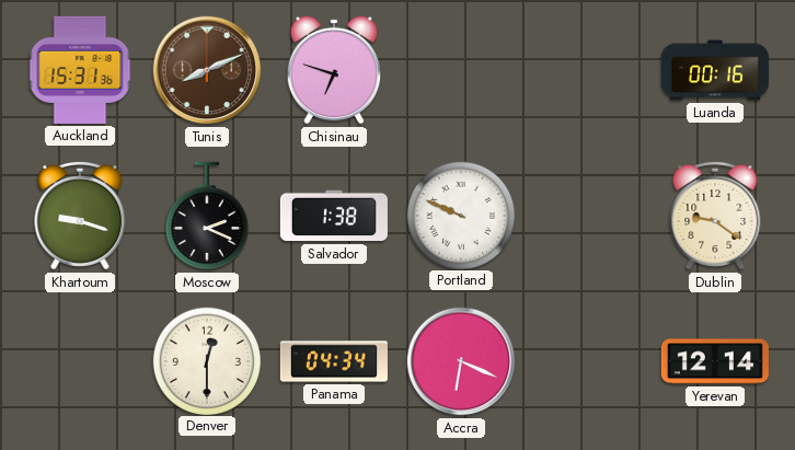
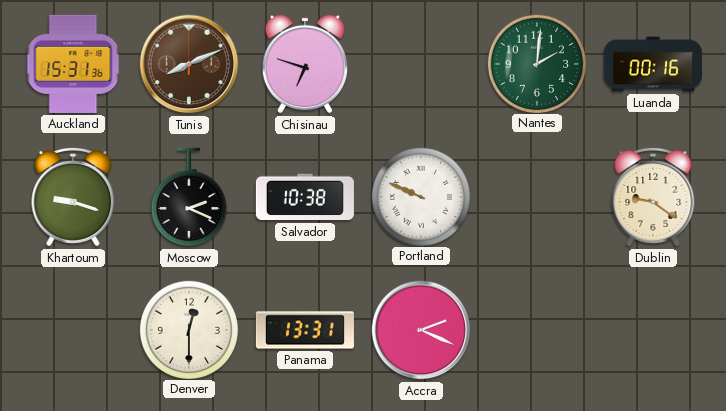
Nantes: none -> 2:01
Salvador: 1:38 -> 10:38
Panama: 04:34 -> 13:31
Accra: 6:19 -> 2:19
Yerevan: 12:14 -> none
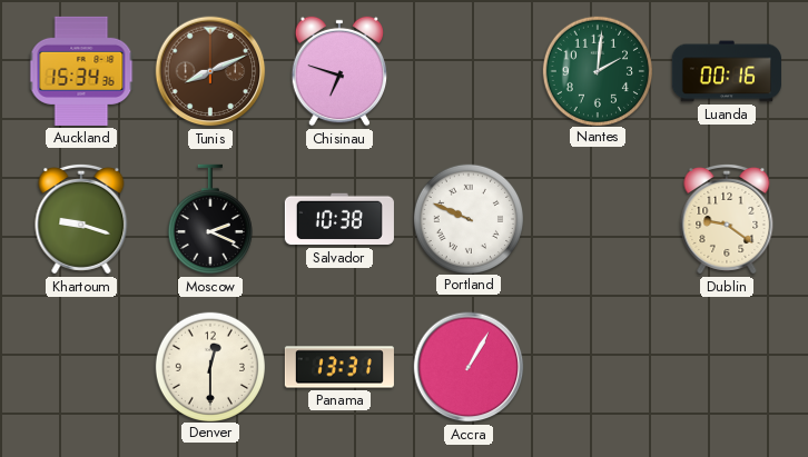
Auckland: 15:31 -> 15:34
Accra: 2:19 -> 1:05
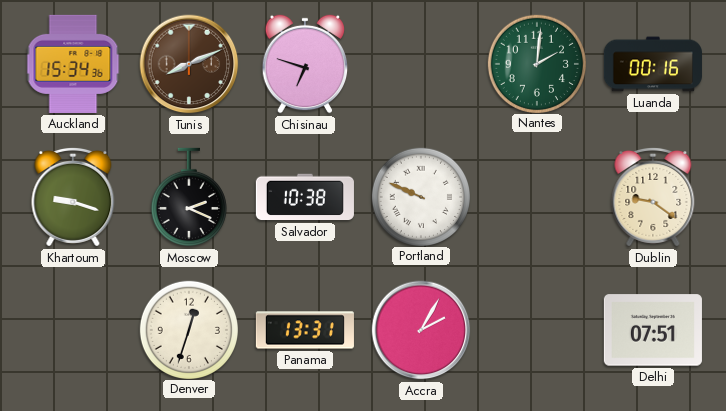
Denver: 12:30 -> 12:33
Accra: 1:05 -> 2:05
Delhi: none -> 07:51
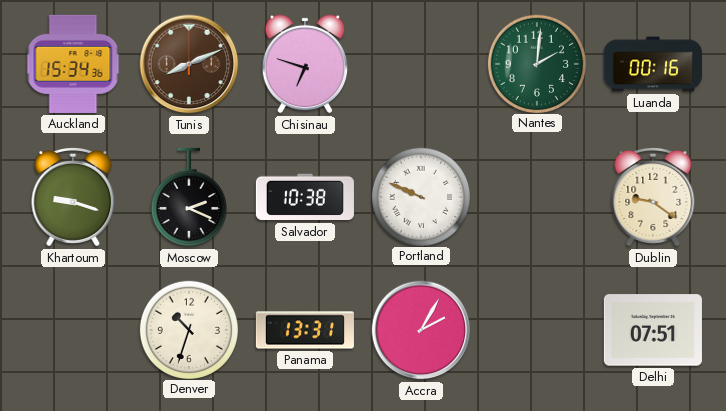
Denver: 12:33 -> 10:33
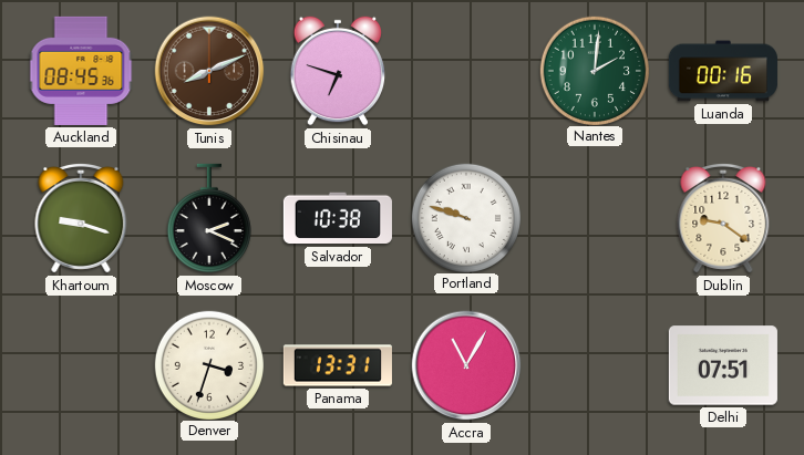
Auckland: 15:34 -> 08:45
Portland: 9:49 -> 9:48
Denver: 10:33 -> 3:33
Accra: 2:05 -> 11:05
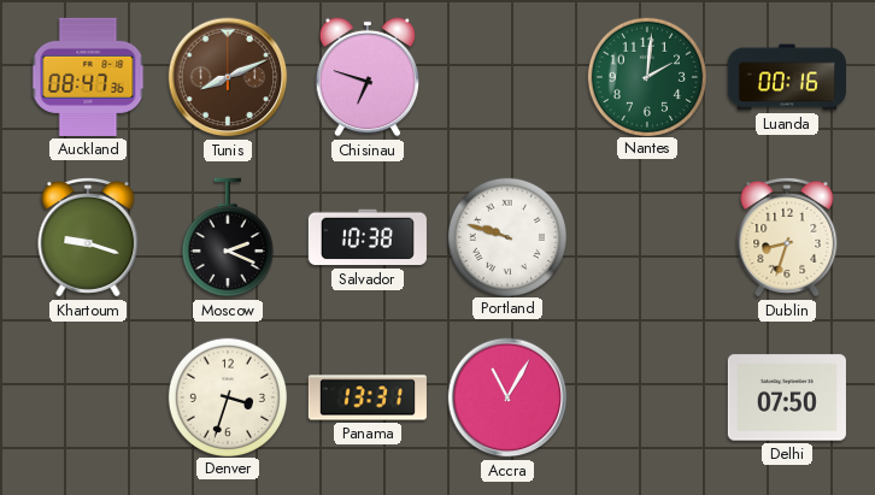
Auckland: 08:45 -> 08:47
Dublin: 9:21 -> 8:33
Delhi: 07:51 -> 07:50
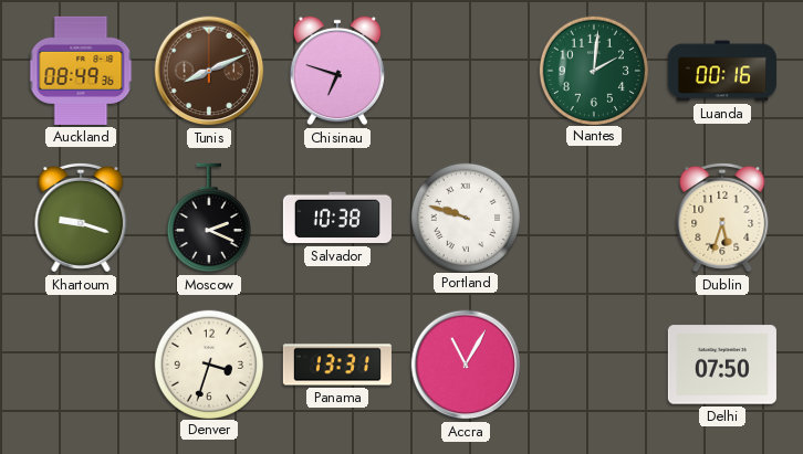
Auckland: 08:47 -> 08:49
Dublin: 8:33 -> 5:33
